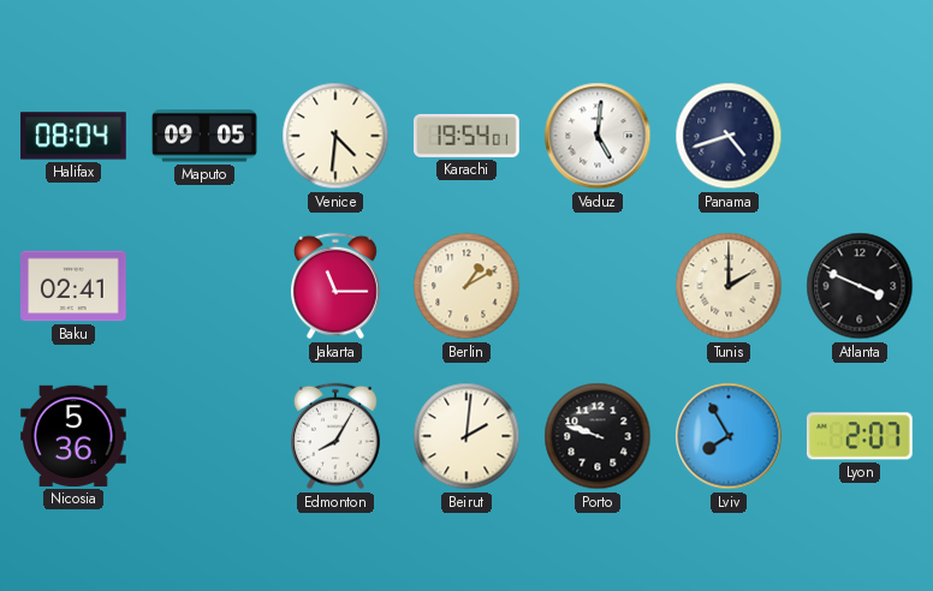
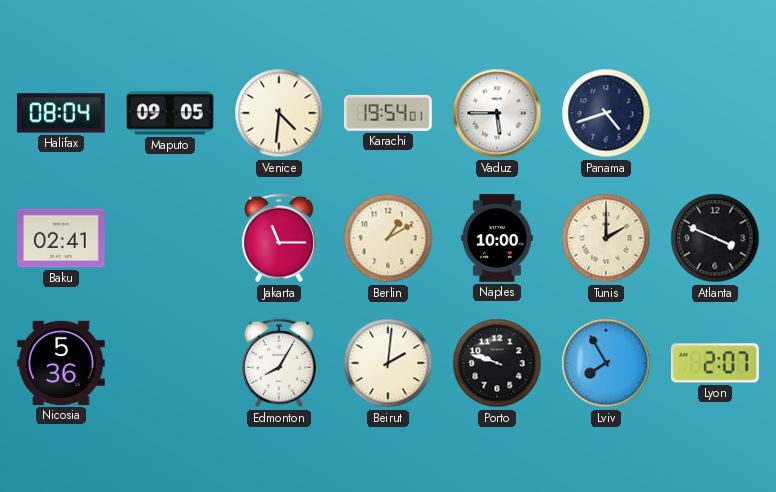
Vaduz: 5:01 -> 5:45
Naples: none -> 10:00
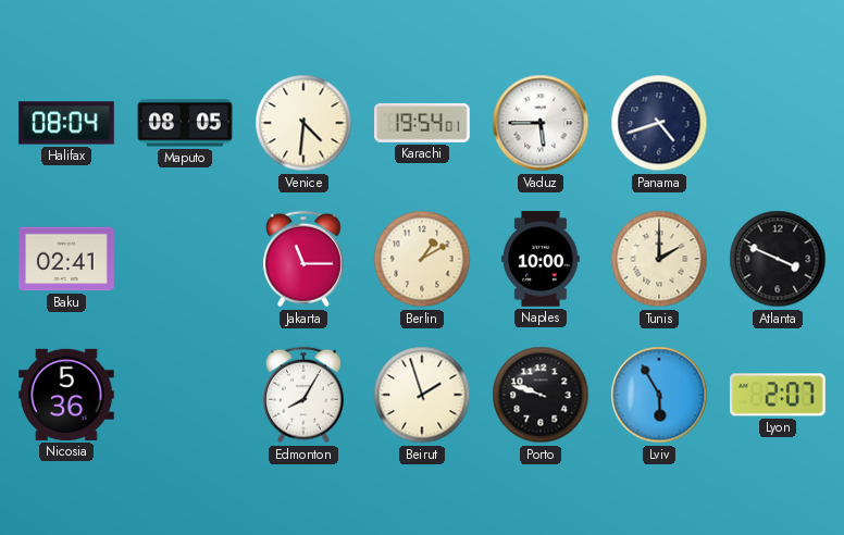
Maputo: 09:05 -> 08:05
Beirut: 2:01 -> 1:57
Lviv: 7:55 -> 5:55
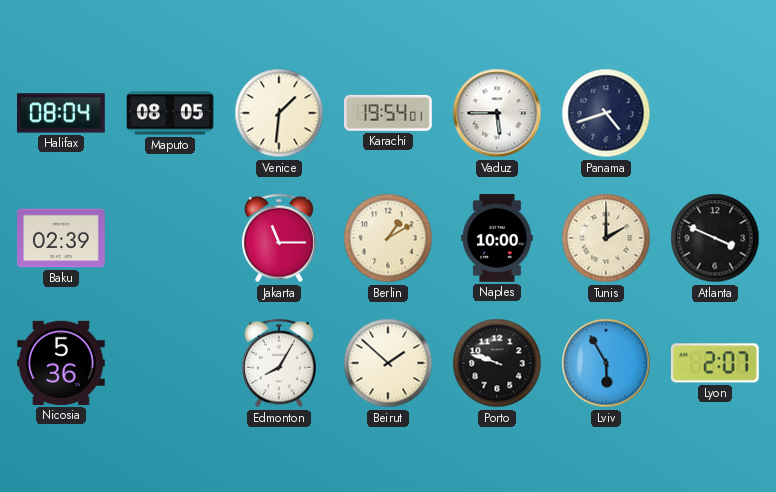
Venice: 4:31 -> 1:31
Baku: 02:41 -> 02:39
Beirut: 1:57 -> 1:52
